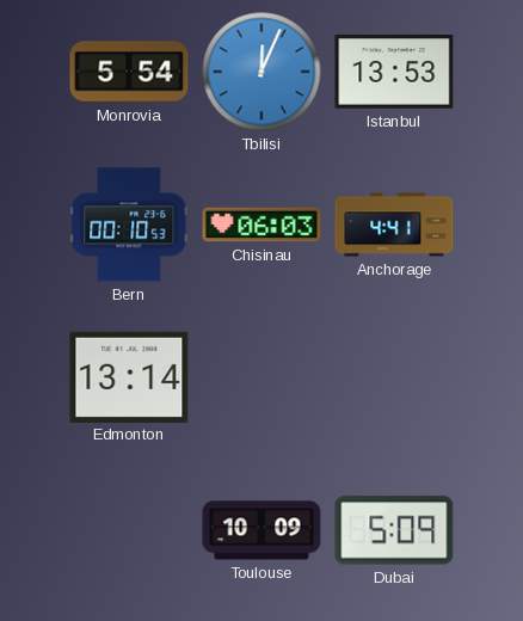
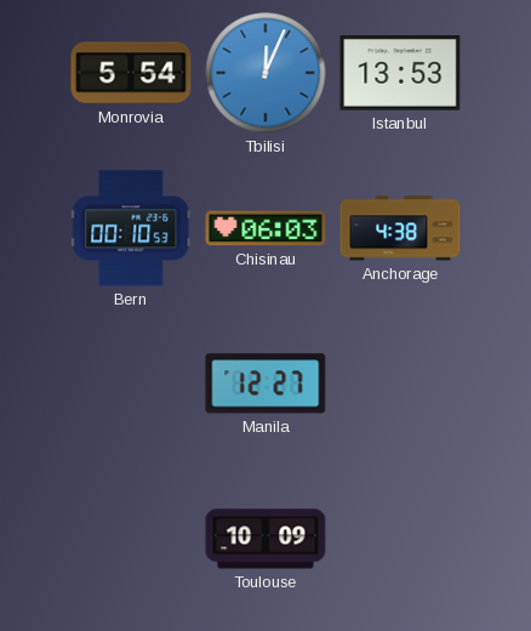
Anchorage: 4:41 -> 4:38
Edmonton: 13:14 -> none
Manila: none -> 12:27
Dubai: 5:09 -> none
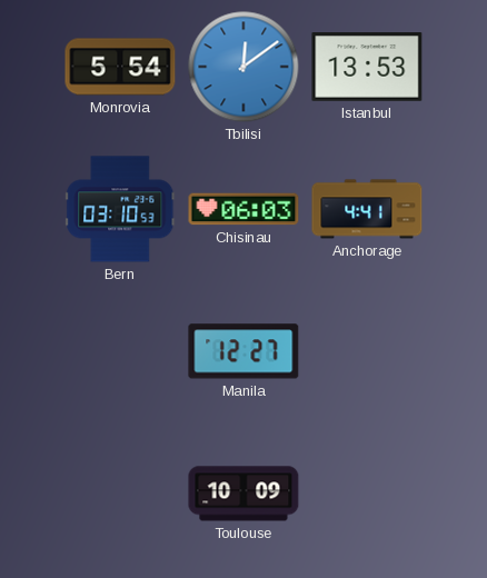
Tbilisi: 12:04 -> 12:09
Bern: 00:10 -> 03:10
Anchorage: 4:38 -> 4:41
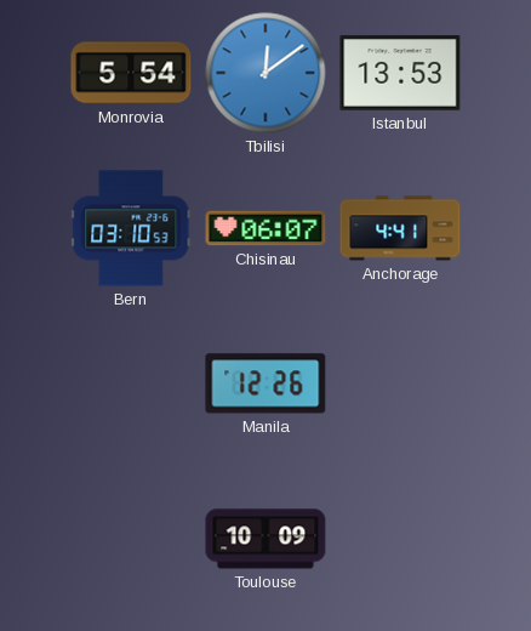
Chisinau: 06:03 -> 06:07
Manila: 12:27 -> 12:26
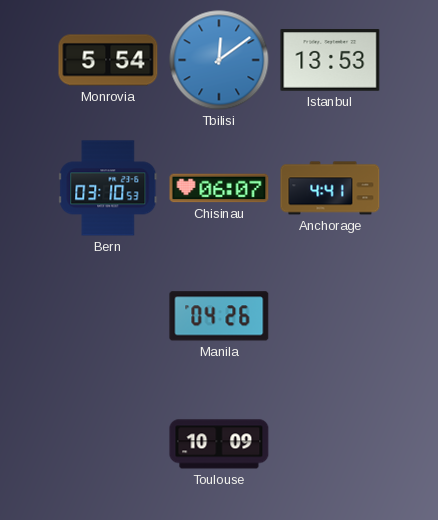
Manila: 12:26 -> 04:26
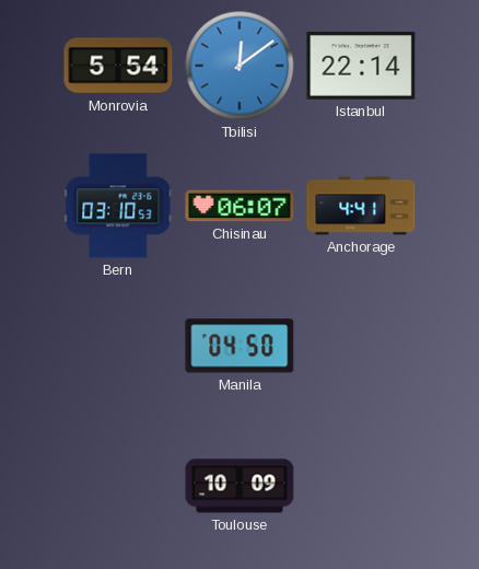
Istanbul: 13:53 -> 22:14
Manila: 04:26 -> 04:50
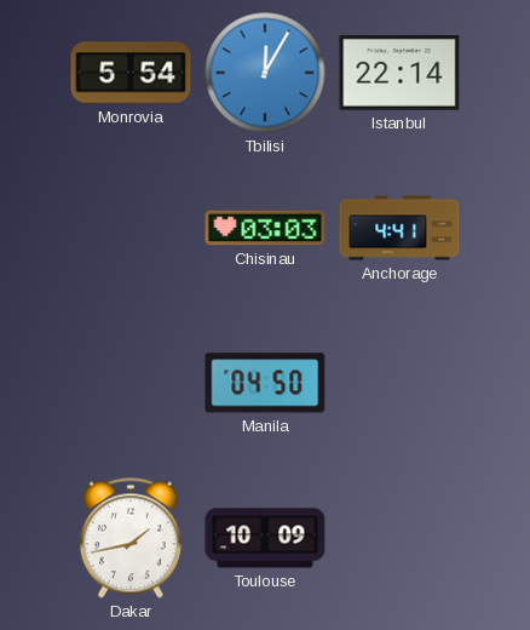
Tbilisi: 12:09 -> 12:05
Bern: 03:10 -> none
Chisinau: 06:07 -> 03:03
Dakar: none -> 1:43
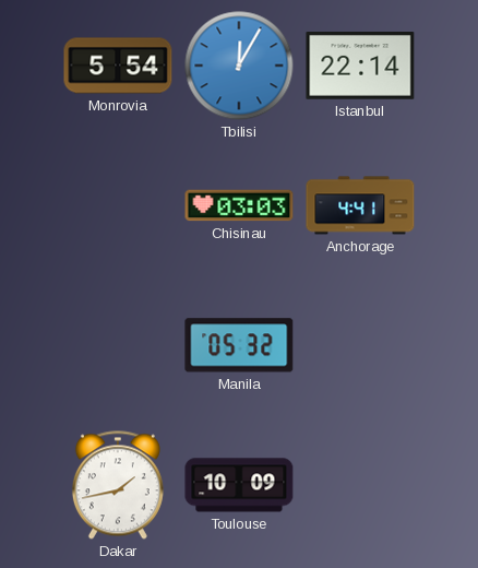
Manila: 04:50 -> 05:32
